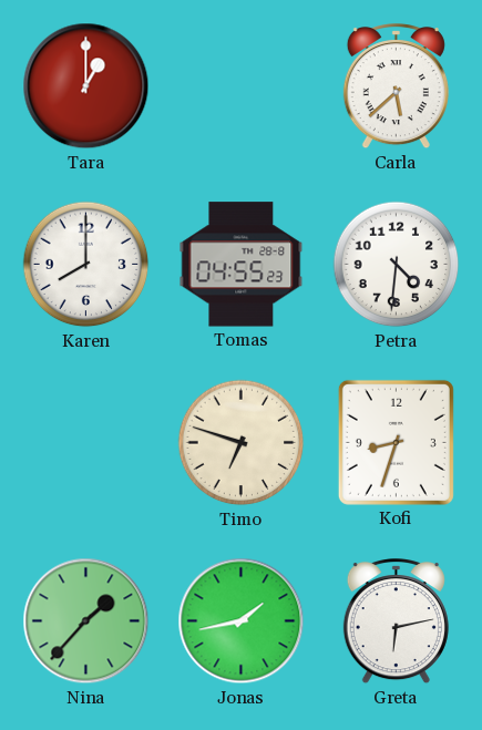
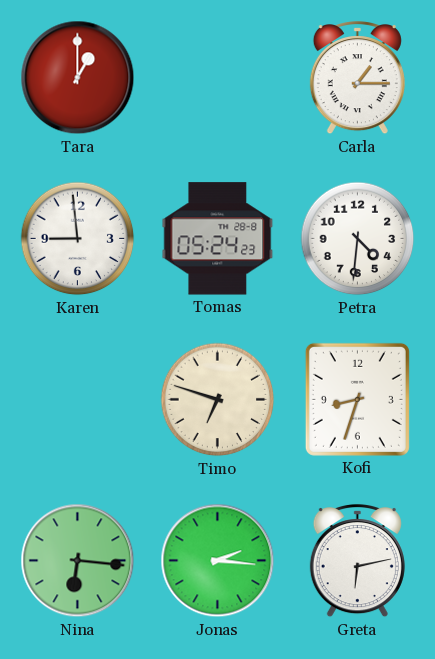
Carla: 5:38 -> 1:15
Karen: 8:00 -> 8:59
Tomas: 04:55 -> 05:24
Nina: 1:37 -> 6:16
Jonas: 1:43 -> 2:16
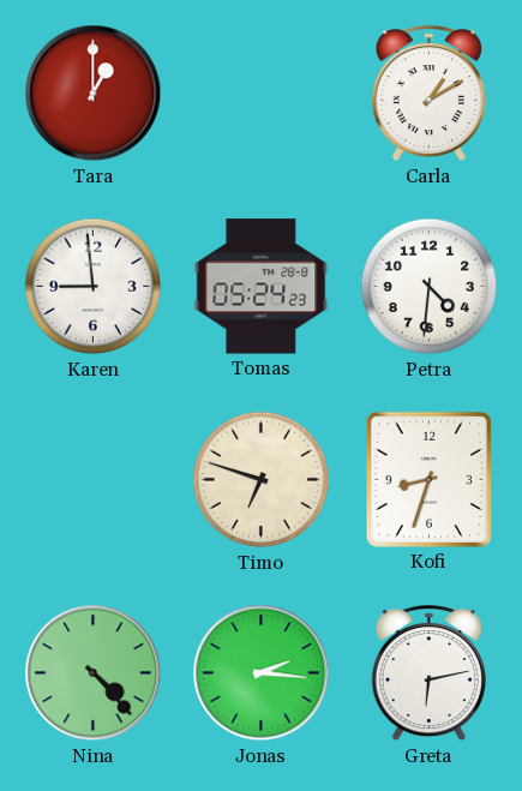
Carla: 1:15 -> 1:10
Nina: 6:16 -> 4:23
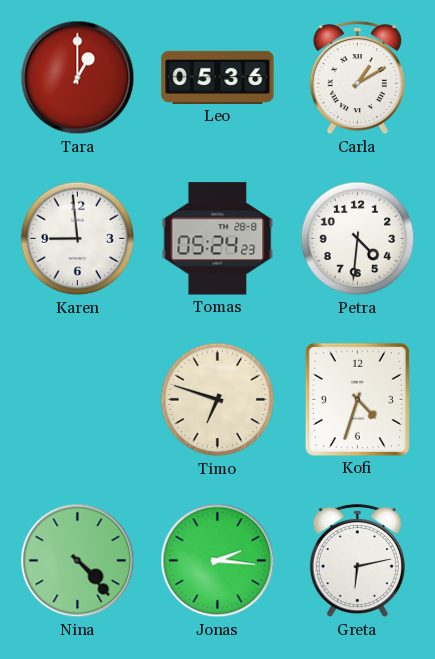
Leo: none -> 05:36
Kofi: 8:33 -> 4:33
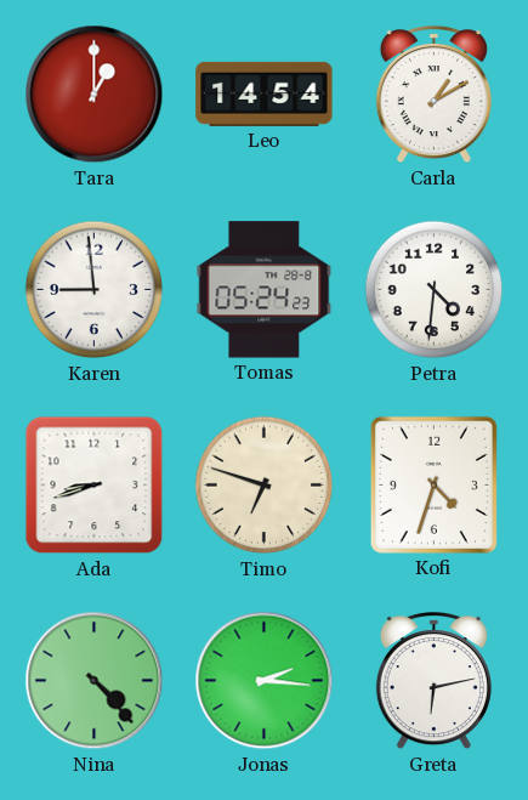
Leo: 05:36 -> 14:54
Ada: none -> 8:42
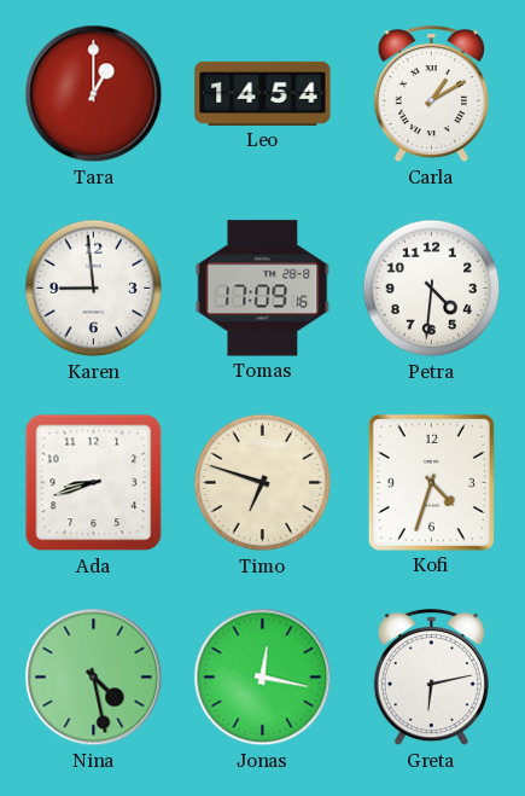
Tomas: 05:24 -> 17:09
Nina: 4:23 -> 4:28
Jonas: 2:16 -> 12:17
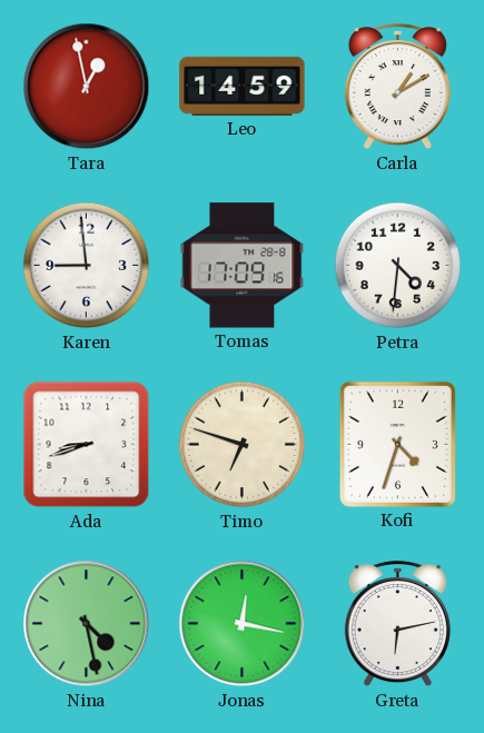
Tara: 1:00 -> 12:58
Leo: 14:54 -> 14:59
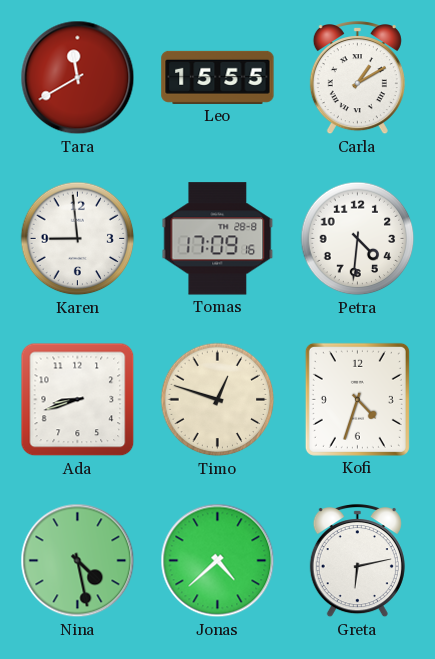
Tara: 12:58 -> 11:40
Leo: 14:59 -> 15:55
Timo: 6:48 -> 12:48
Jonas: 12:17 -> 4:38
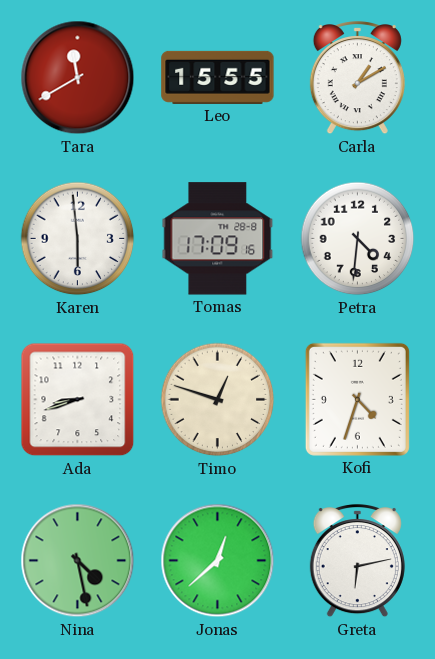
Karen: 8:59 -> 5:59
Jonas: 4:38 -> 12:38
